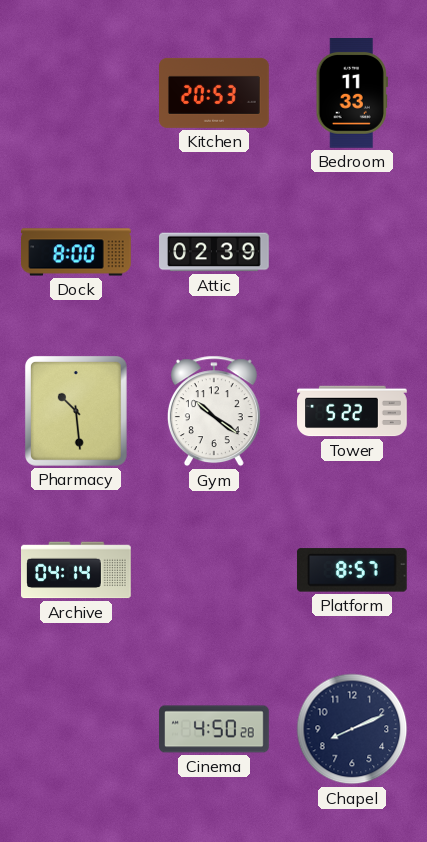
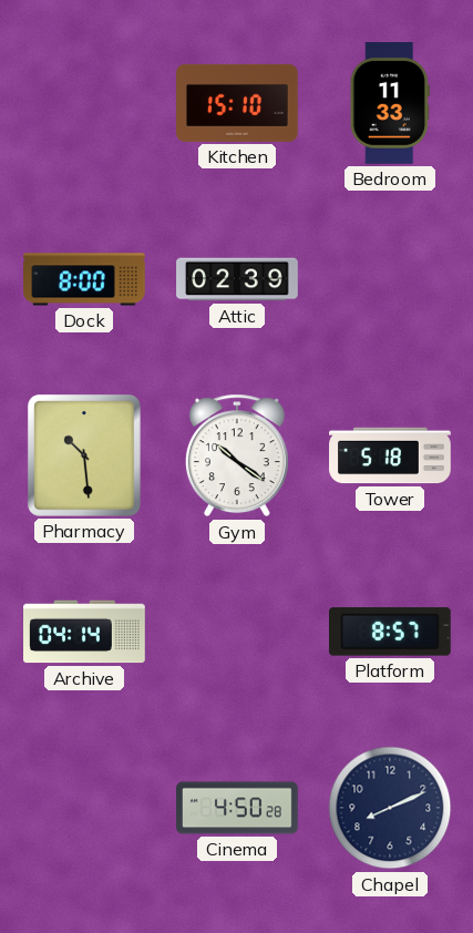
Kitchen: 20:53 -> 15:10
Tower: 5:22 -> 5:18
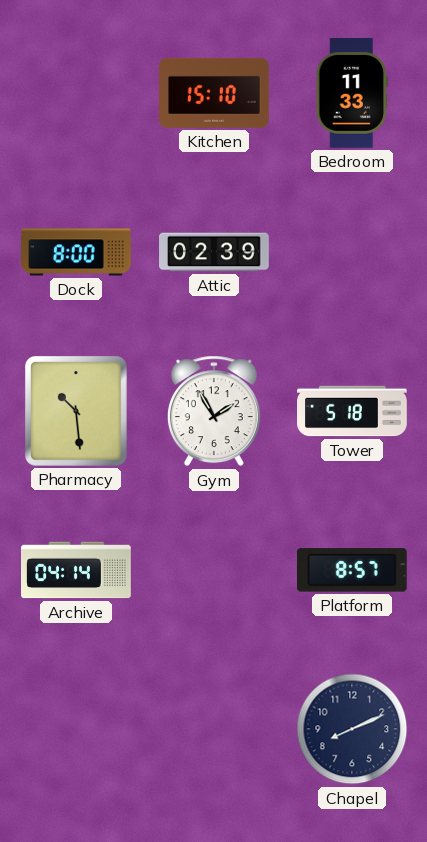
Gym: 10:21 -> 1:55
Cinema: 4:50 -> none
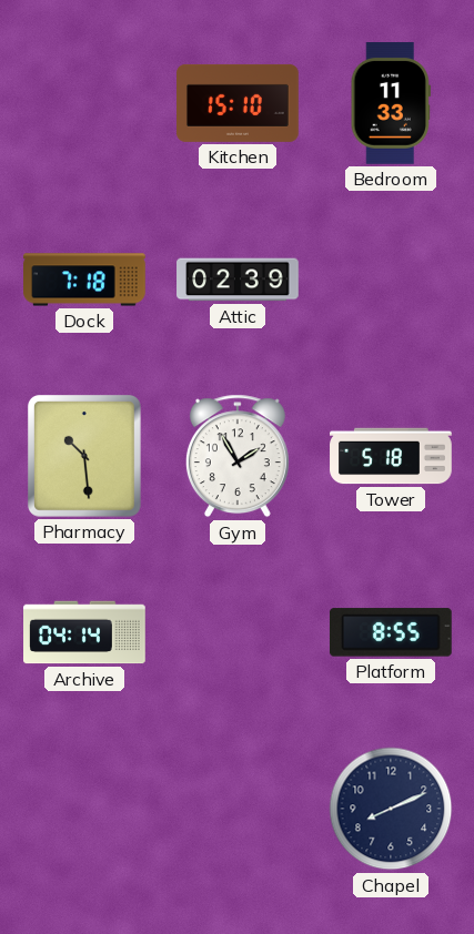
Dock: 8:00 -> 7:18
Platform: 8:57 -> 8:55
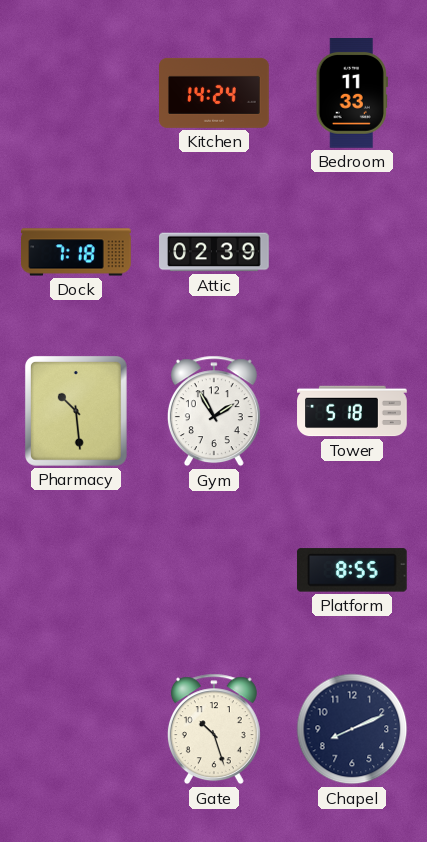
Kitchen: 15:10 -> 14:24
Archive: 04:14 -> none
Gate: none -> 10:27
